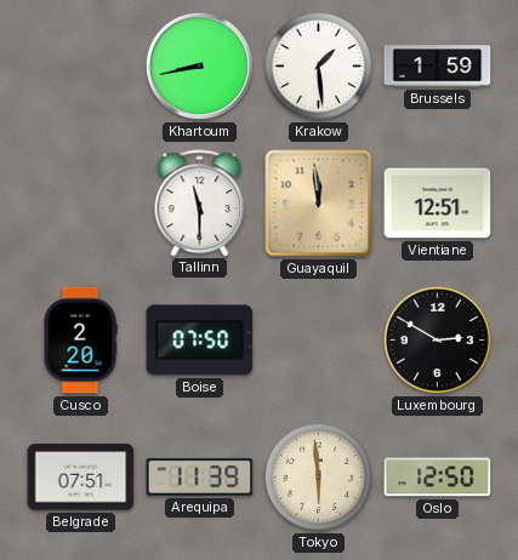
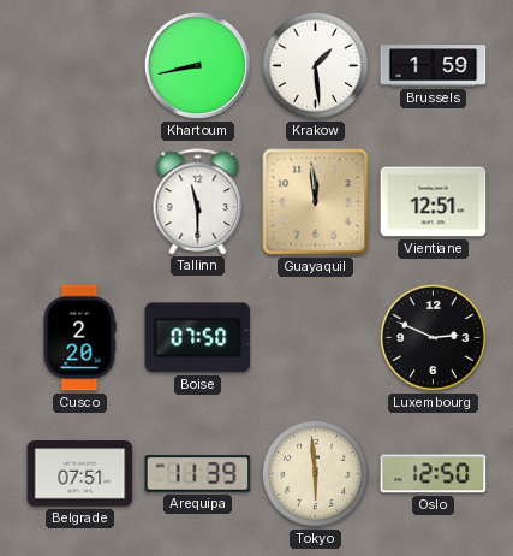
Luxembourg: 2:50 -> 2:49
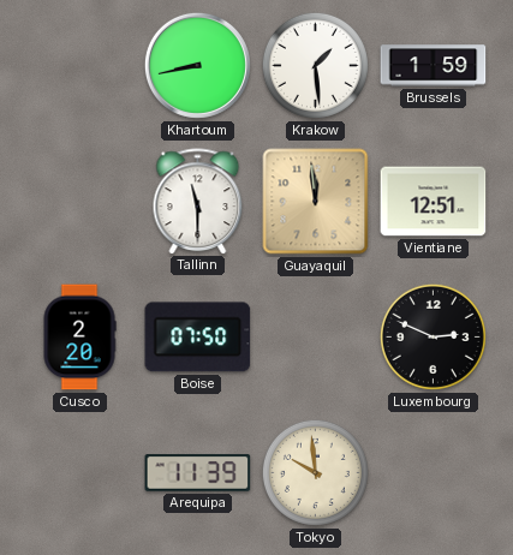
Belgrade: 07:51 -> none
Tokyo: 5:59 -> 9:59
Oslo: 12:50 -> none
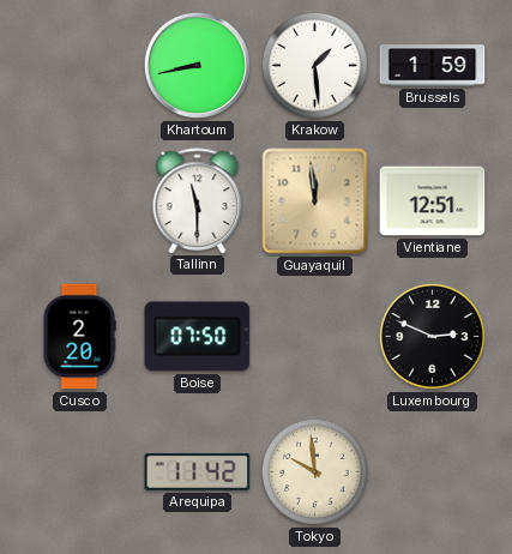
Arequipa: 11:39 -> 11:42
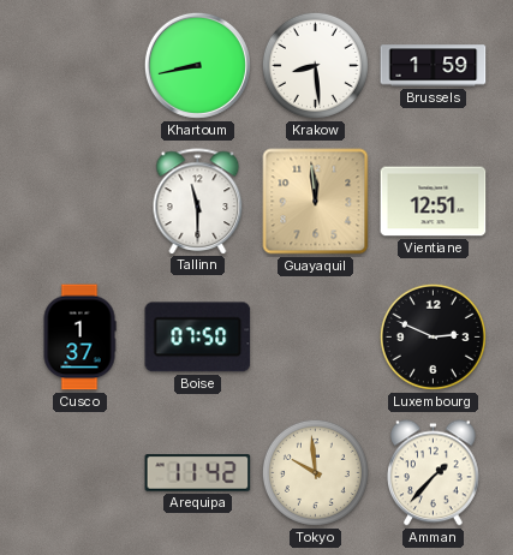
Krakow: 1:29 -> 8:29
Cusco: 2:20 -> 1:37
Amman: none -> 1:37
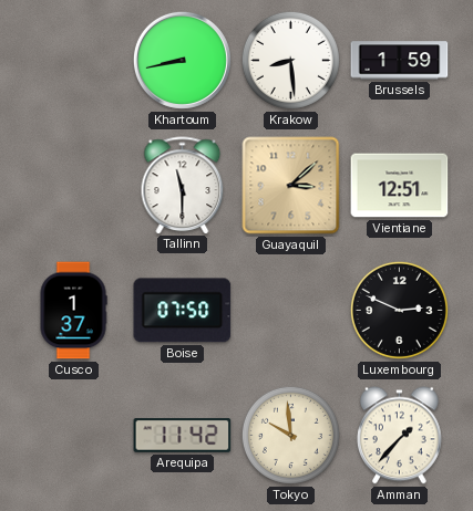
Guayaquil: 11:59 -> 3:08
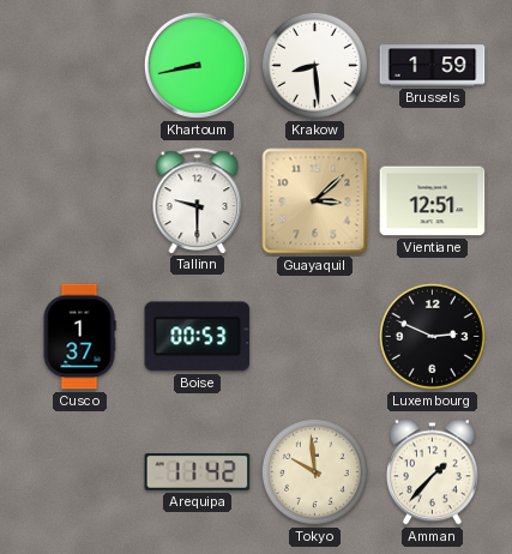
Tallinn: 11:30 -> 9:30
Boise: 07:50 -> 00:53
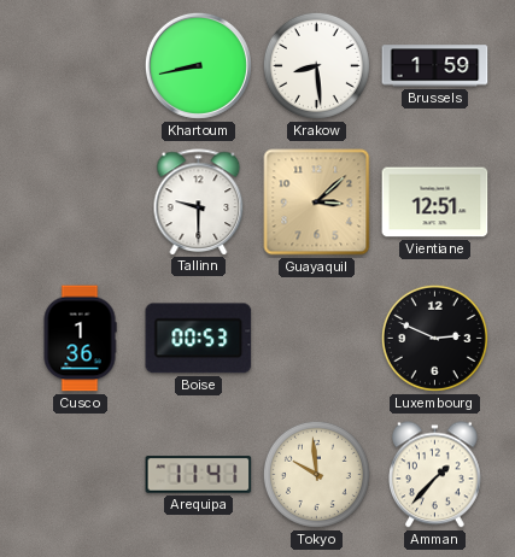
Cusco: 1:37 -> 1:36
Arequipa: 11:42 -> 11:41
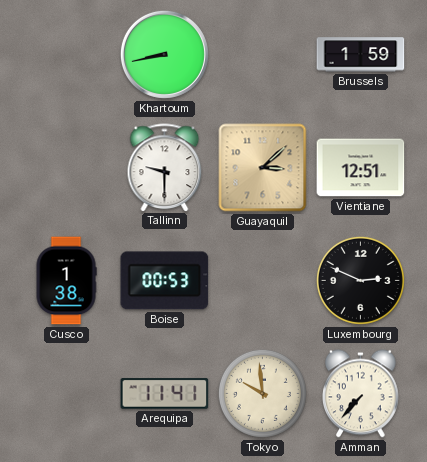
Krakow: 8:29 -> none
Cusco: 1:36 -> 1:38
Amman: 1:37 -> 7:37
